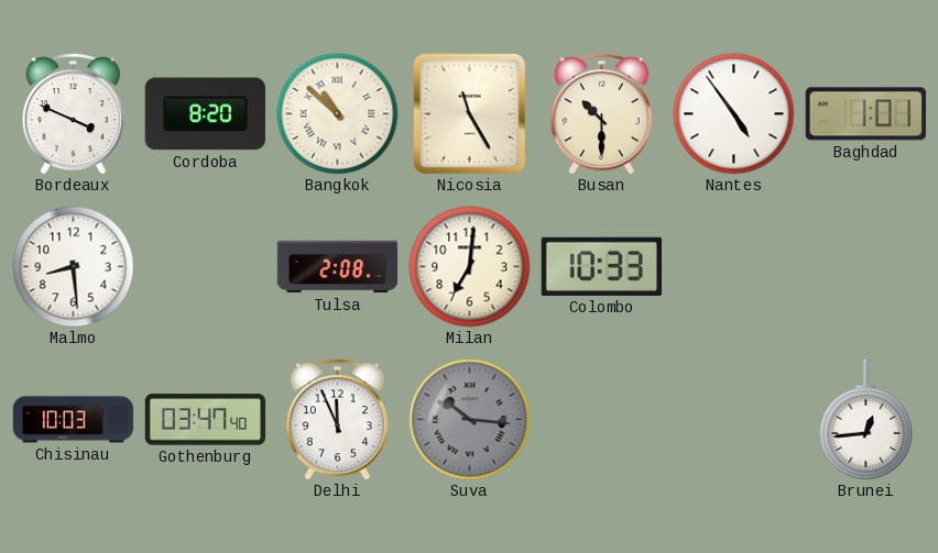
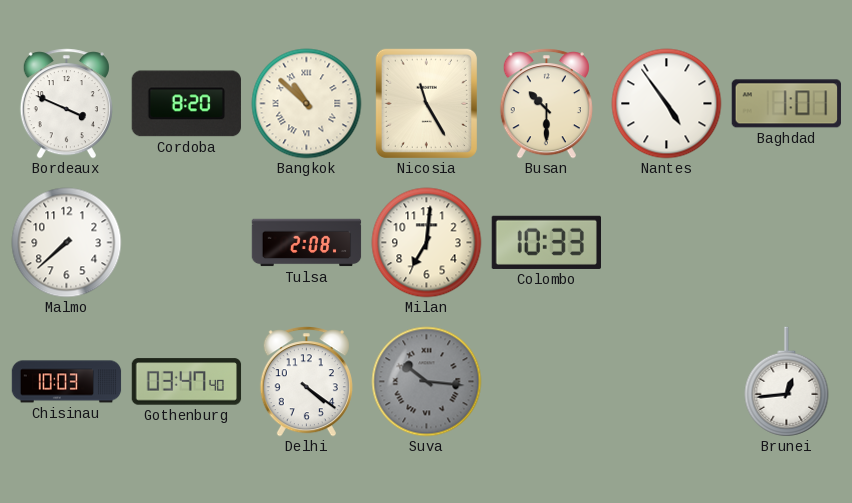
Malmo: 8:29 -> 7:38
Delhi: 11:56 -> 4:21
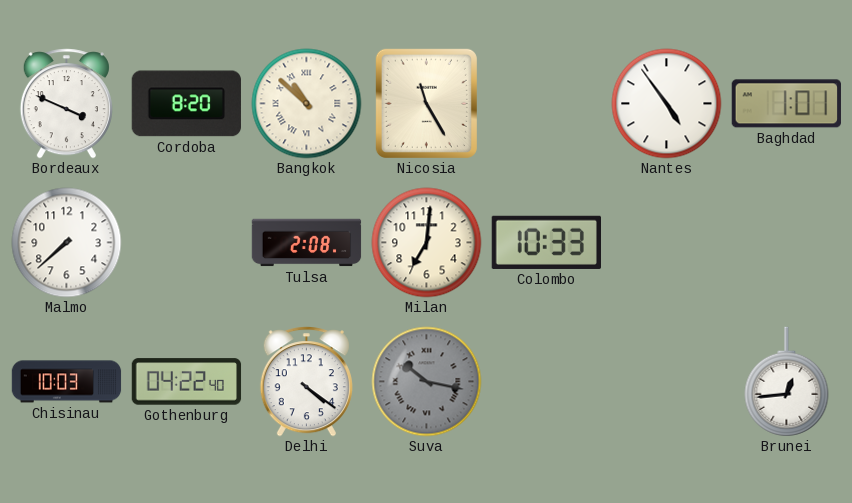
Busan: 10:30 -> none
Gothenburg: 03:47 -> 04:22
Suva: 10:16 -> 10:17
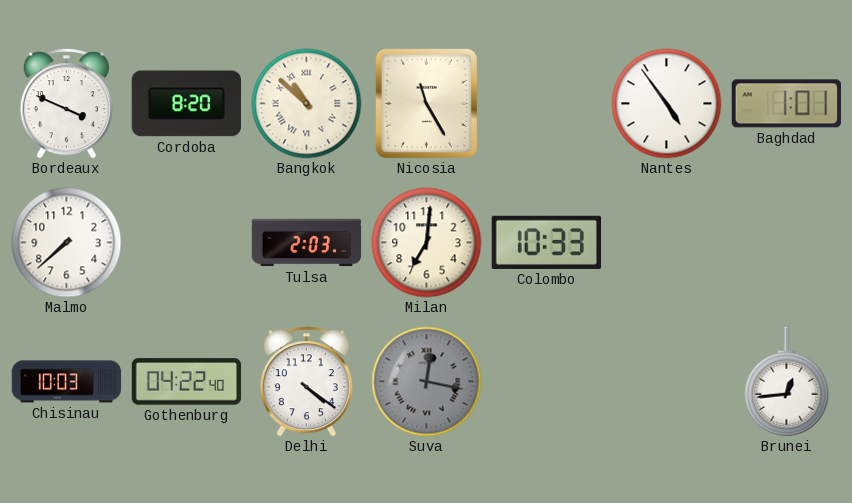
Tulsa: 2:08 -> 2:03
Suva: 10:17 -> 12:17
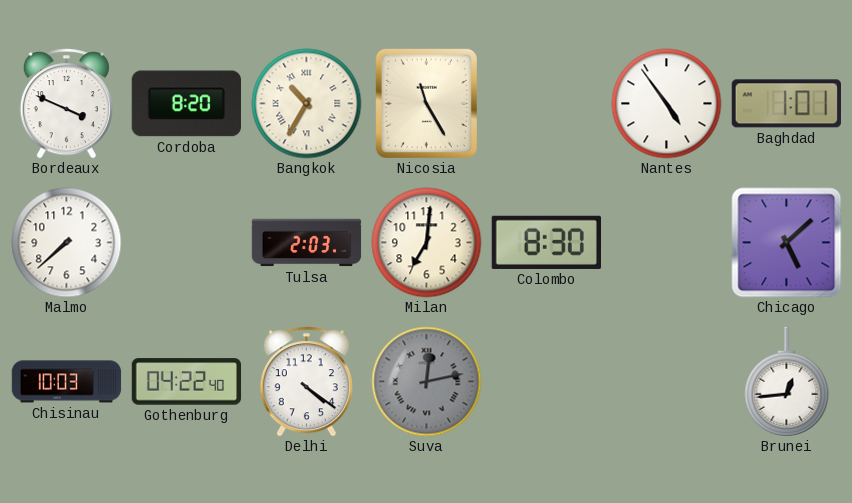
Bangkok: 10:52 -> 10:35
Colombo: 10:33 -> 8:30
Chicago: none -> 5:08
Suva: 12:17 -> 12:13
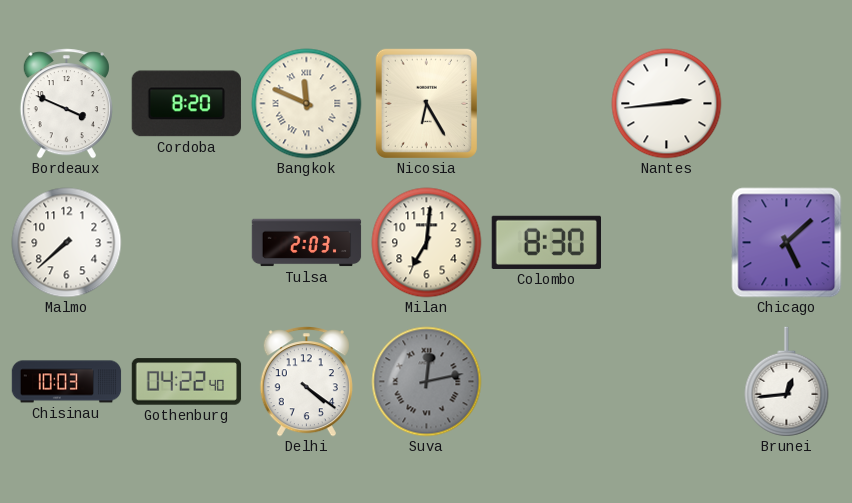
Bangkok: 10:35 -> 11:49
Nicosia: 11:25 -> 6:25
Nantes: 4:54 -> 2:44
Baghdad: 1:01 -> none
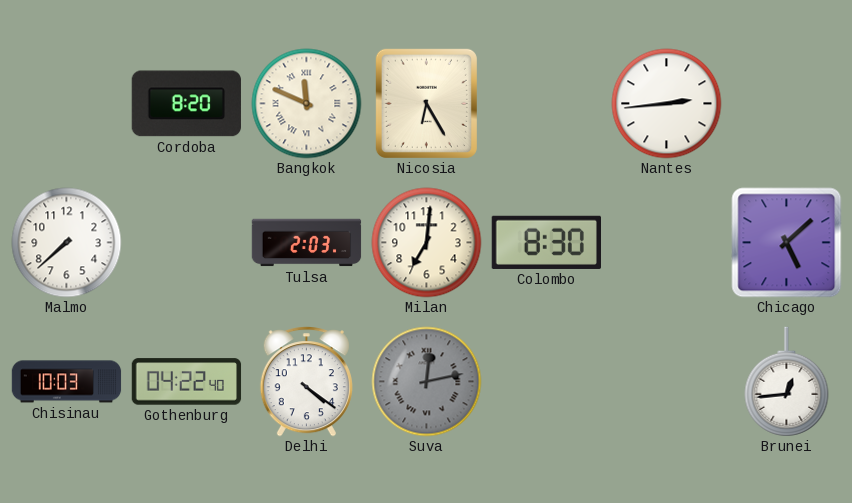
Bordeaux: 3:49 -> none
